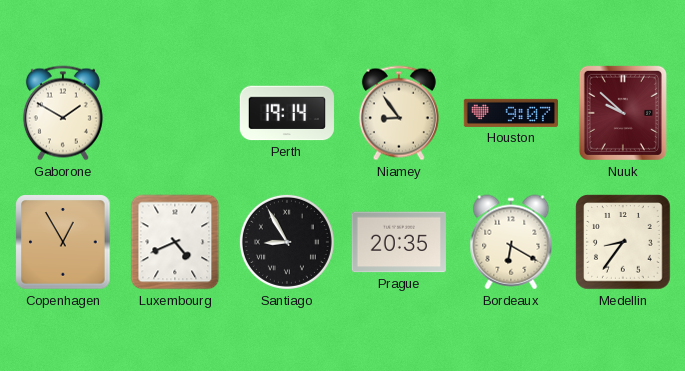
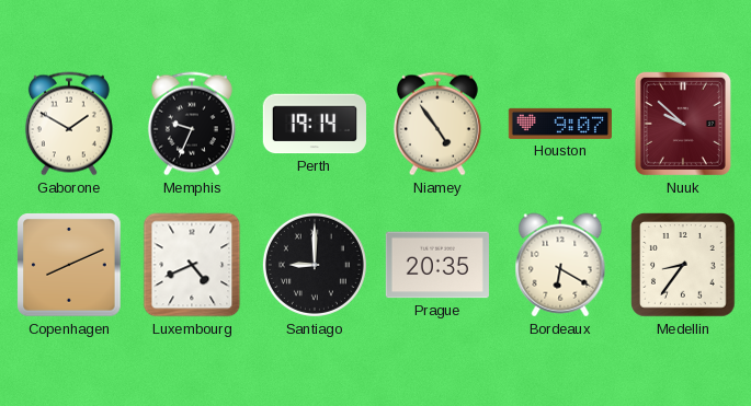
Memphis: none -> 9:34
Niamey: 8:54 -> 4:54
Copenhagen: 12:55 -> 8:11
Santiago: 8:55 -> 9:00
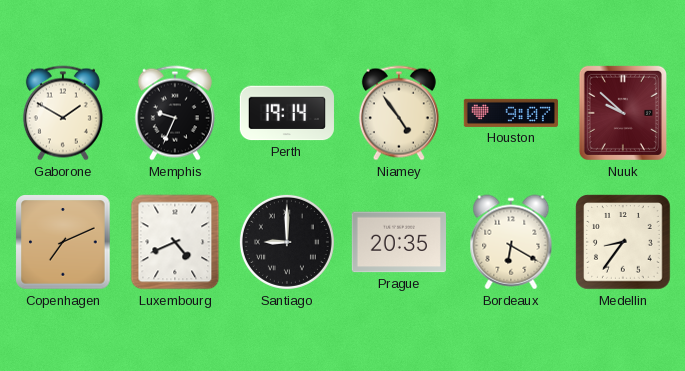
Copenhagen: 8:11 -> 7:11
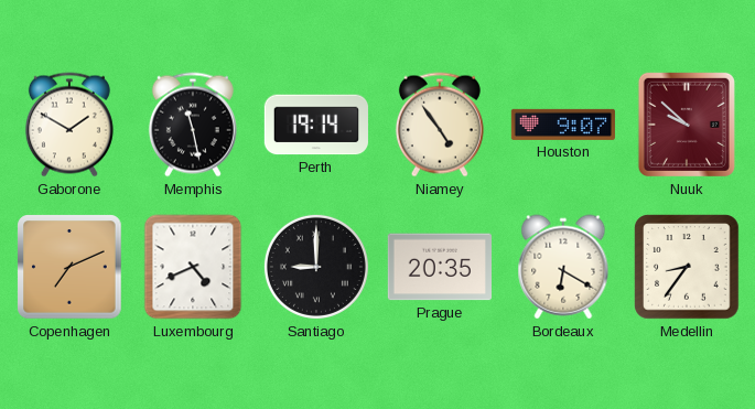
Memphis: 9:34 -> 11:28
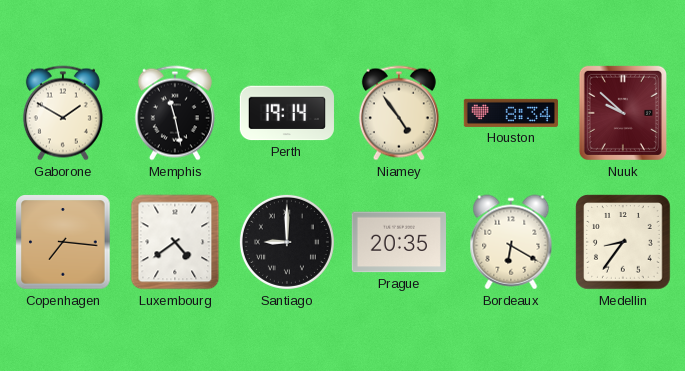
Houston: 9:07 -> 8:34
Copenhagen: 7:11 -> 7:16
Luxembourg: 4:41 -> 4:39
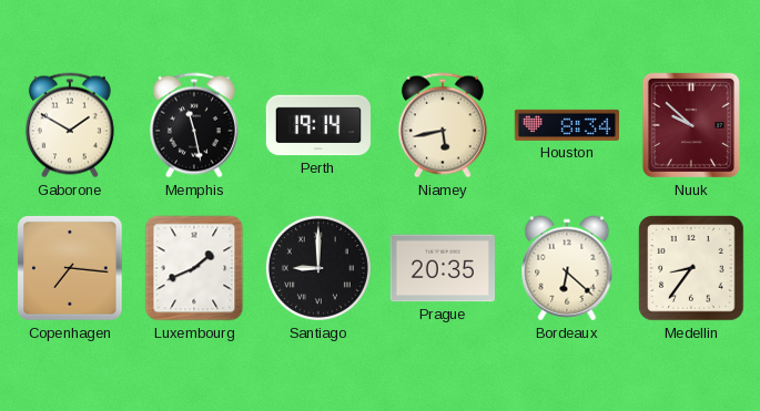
Niamey: 4:54 -> 5:43
Luxembourg: 4:39 -> 1:41
Bordeaux: 6:20 -> 6:22
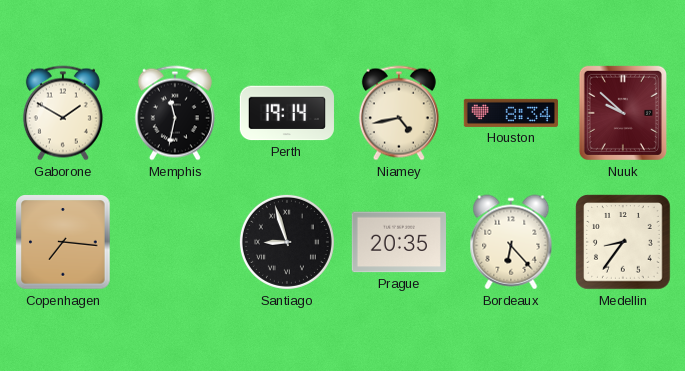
Memphis: 11:28 -> 11:32
Niamey: 5:43 -> 4:43
Luxembourg: 1:41 -> none
Santiago: 9:00 -> 8:57
Bordeaux: 6:22 -> 6:23
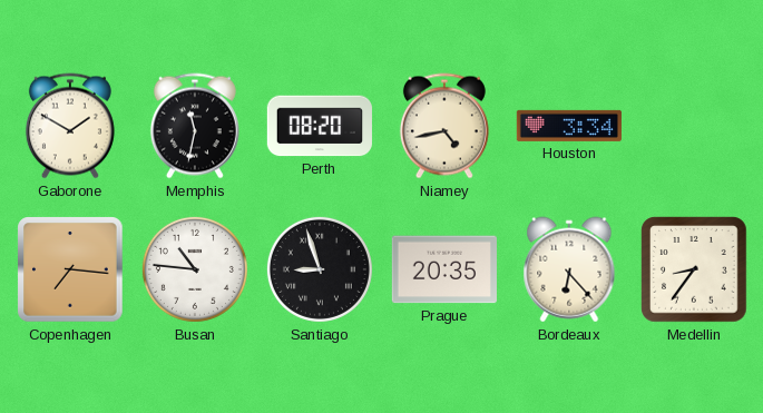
Perth: 19:14 -> 08:20
Houston: 8:34 -> 3:34
Nuuk: 9:52 -> none
Busan: none -> 10:46
